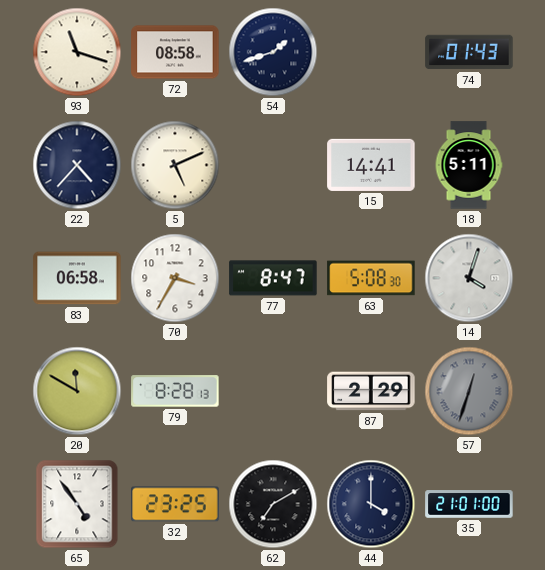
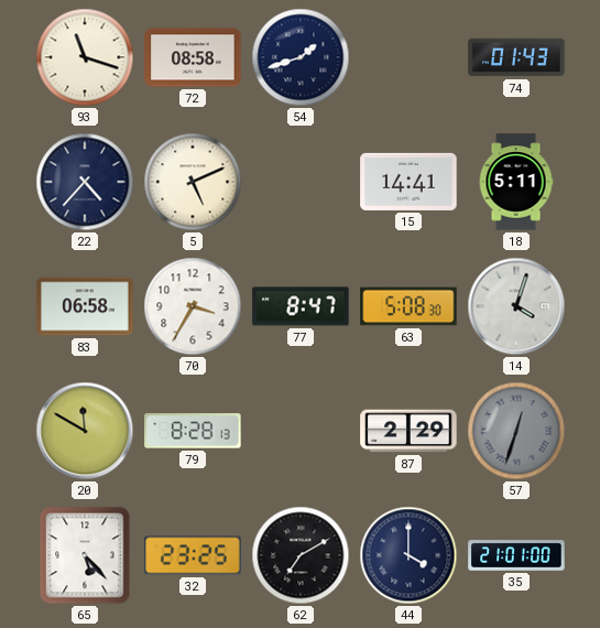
65: 4:54 -> 5:23
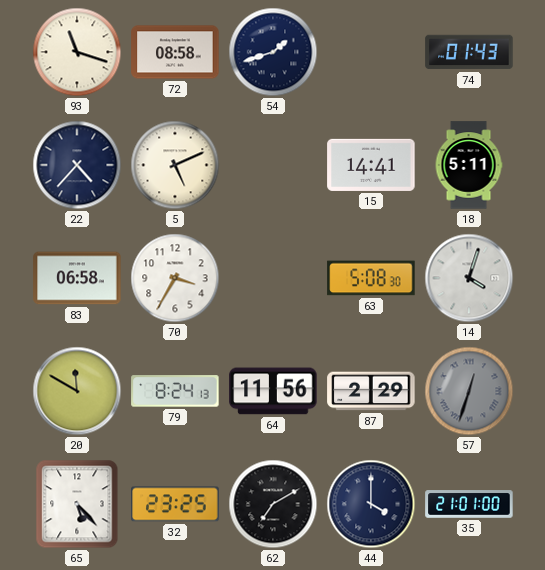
77: 8:47 -> none
79: 8:28 -> 8:24
64: none -> 11:56
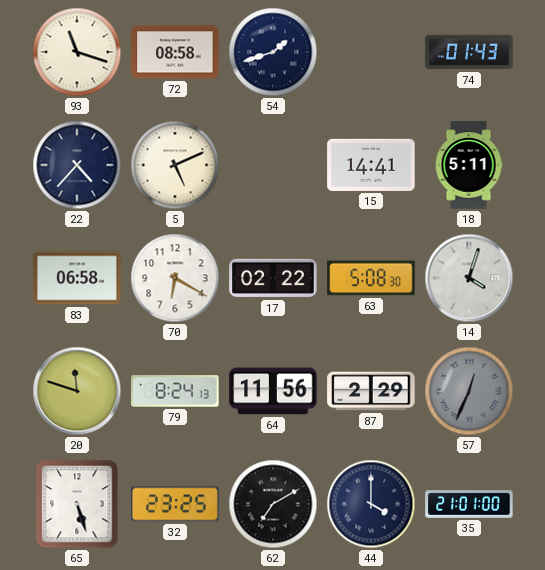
70: 3:35 -> 6:20
17: none -> 02:22
20: 11:50 -> 11:48
57: 12:33 -> 12:34
65: 5:23 -> 5:27
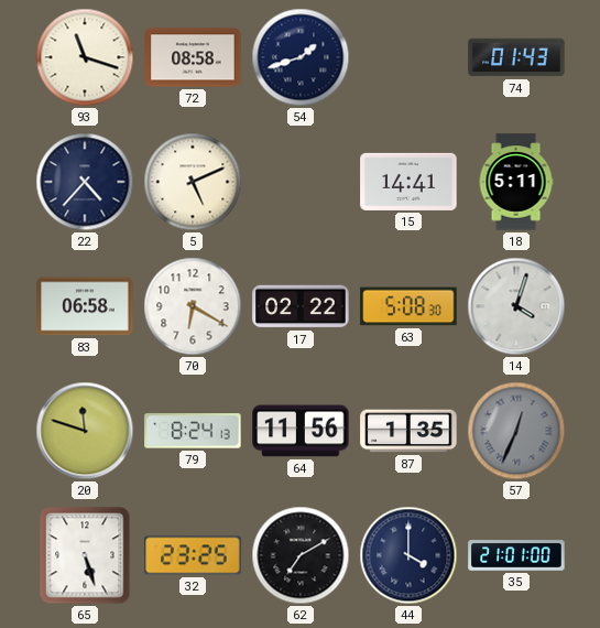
87: 2:29 -> 1:35
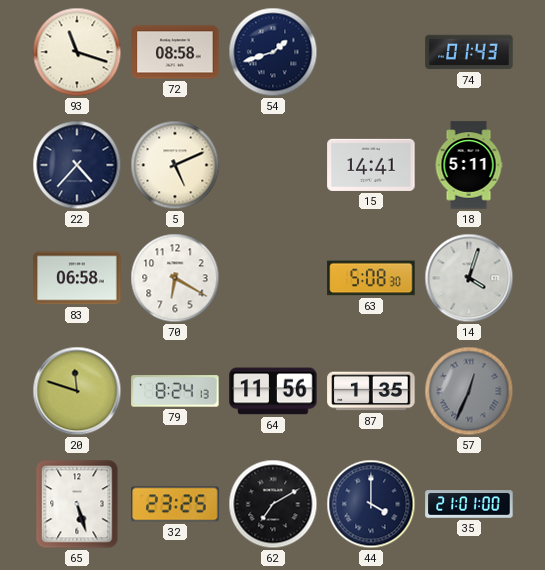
17: 02:22 -> none
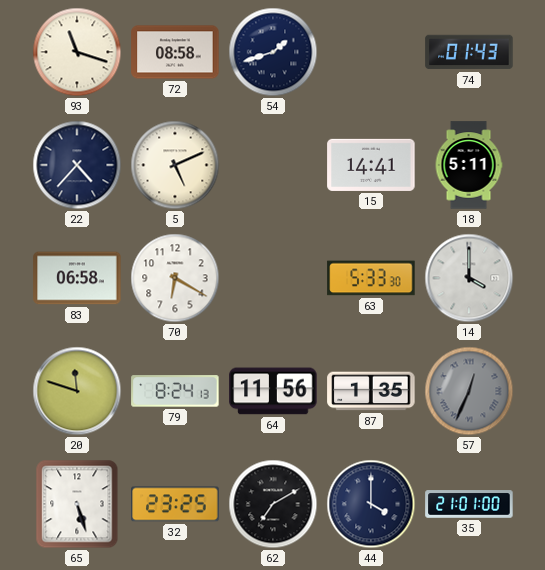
63: 5:08 -> 5:33
14: 4:03 -> 4:00
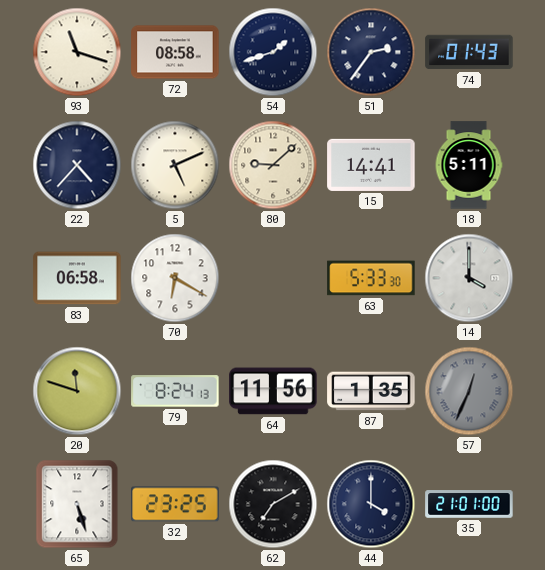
51: none -> 2:36
80: none -> 9:08
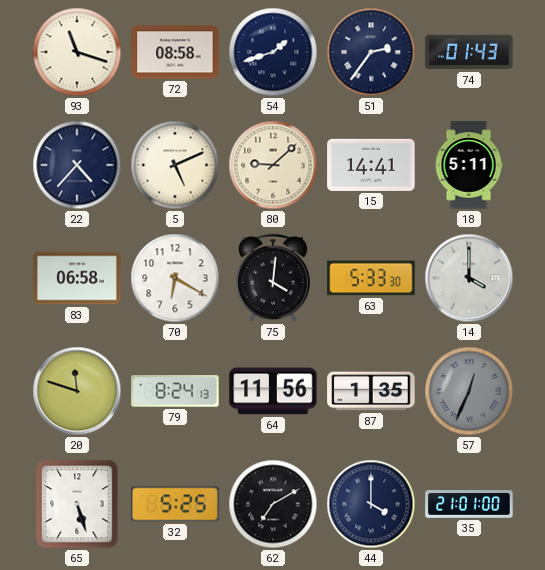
75: none -> 4:01
32: 23:25 -> 5:25
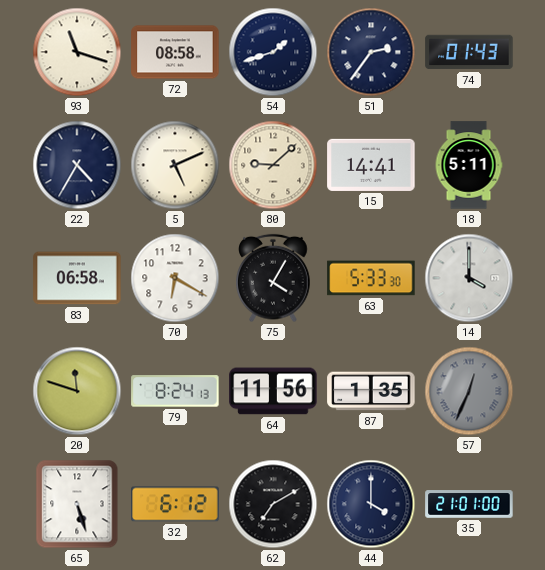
22: 4:37 -> 4:35
75: 4:01 -> 4:05
32: 5:25 -> 6:12
